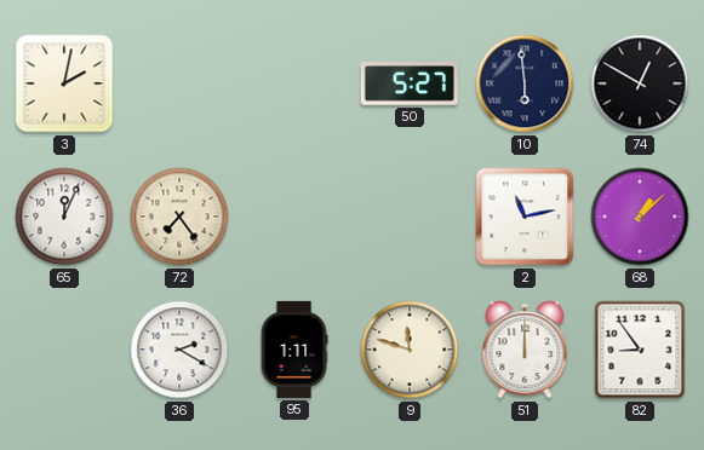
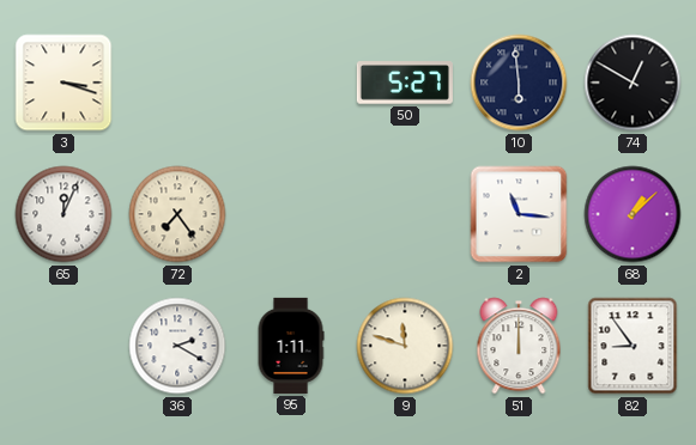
3: 2:02 -> 3:18
2: 11:13 -> 11:16
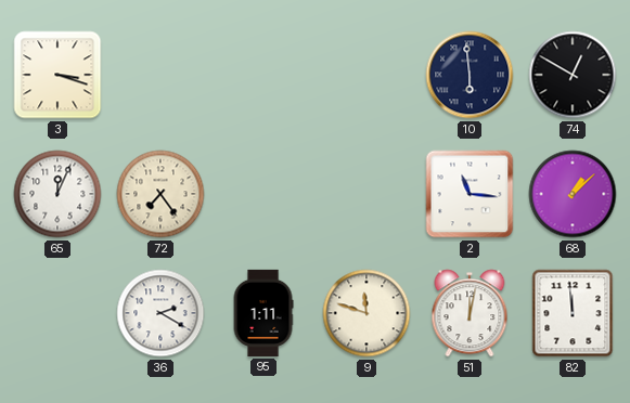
50: 5:27 -> none
51: 12:00 -> 12:02
82: 8:54 -> 11:59
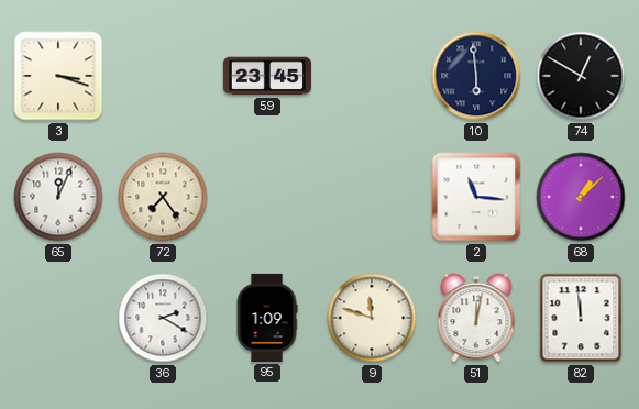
59: none -> 23:45
95: 1:11 -> 1:09
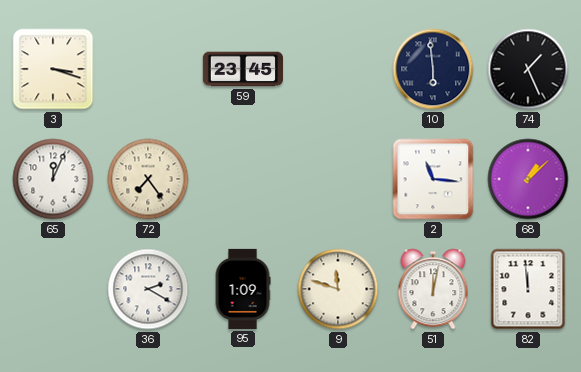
74: 12:50 -> 1:26
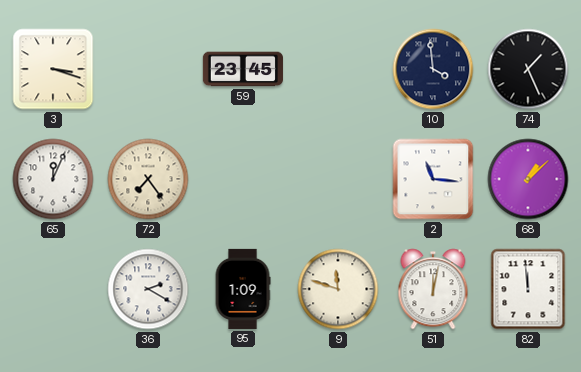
10: 5:59 -> 3:59
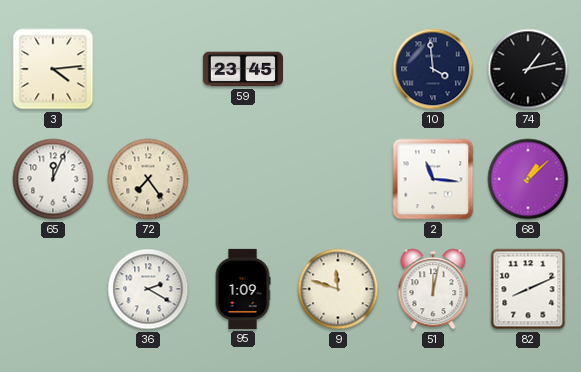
3: 3:18 -> 4:14
74: 1:26 -> 1:13
82: 11:59 -> 8:11
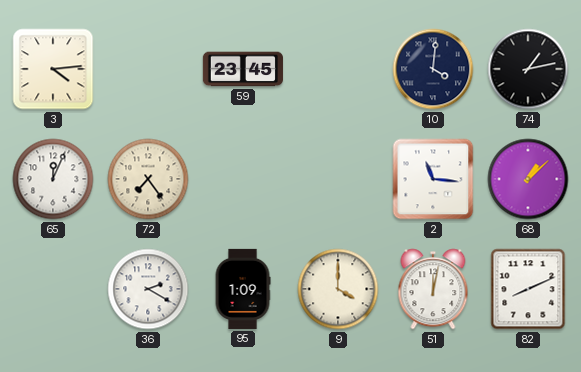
10: 3:59 -> 4:01
9: 11:48 -> 4:00
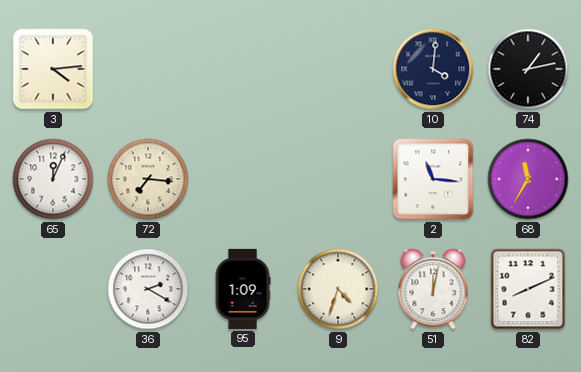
59: 23:45 -> none
72: 7:24 -> 7:16
68: 1:08 -> 11:35
9: 4:00 -> 4:33
